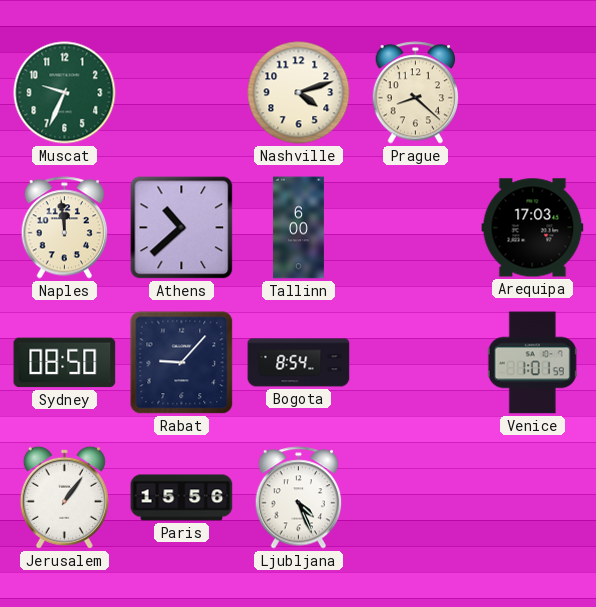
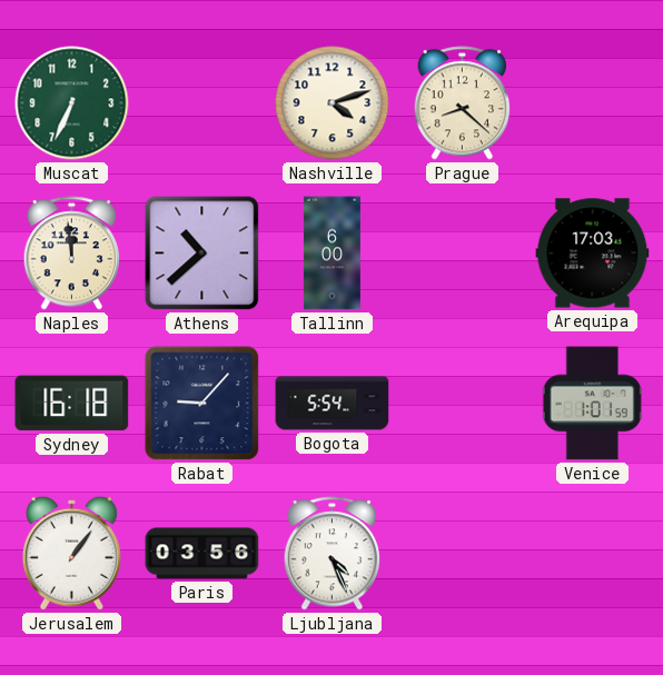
Muscat: 9:34 -> 6:34
Sydney: 08:50 -> 16:18
Bogota: 8:54 -> 5:54
Paris: 15:56 -> 03:56
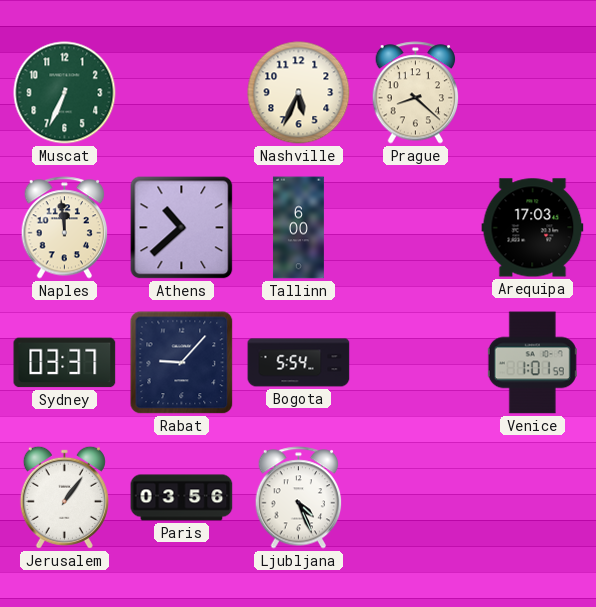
Nashville: 4:12 -> 5:34
Sydney: 16:18 -> 03:37
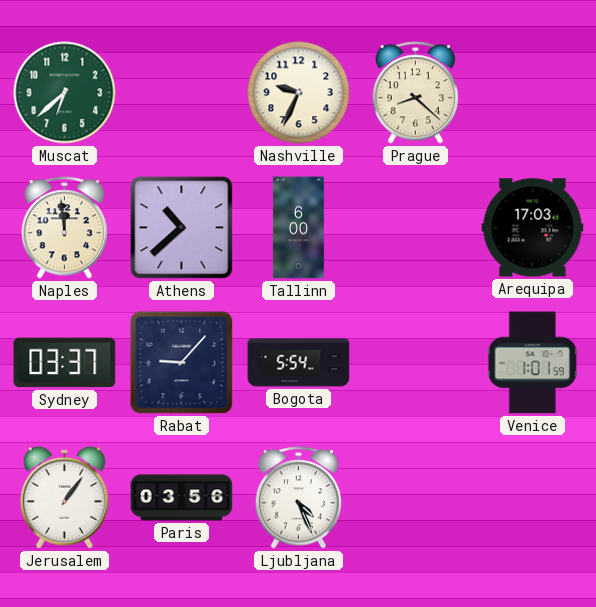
Muscat: 6:34 -> 6:38
Nashville: 5:34 -> 9:34
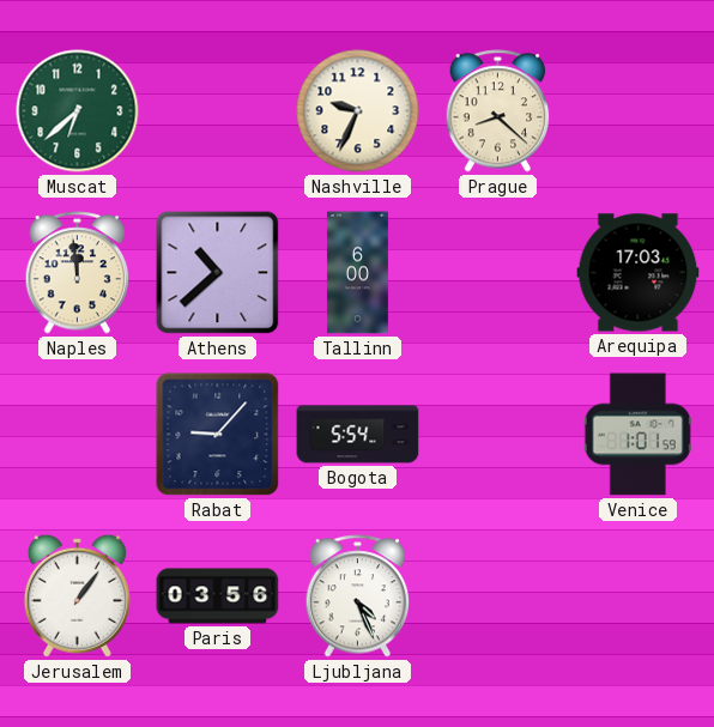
Sydney: 03:37 -> none
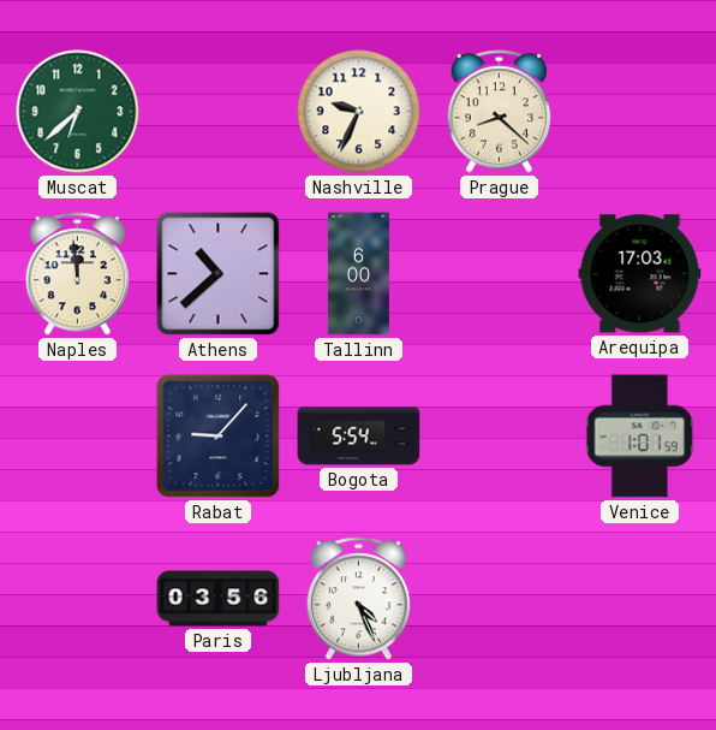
Jerusalem: 1:06 -> none
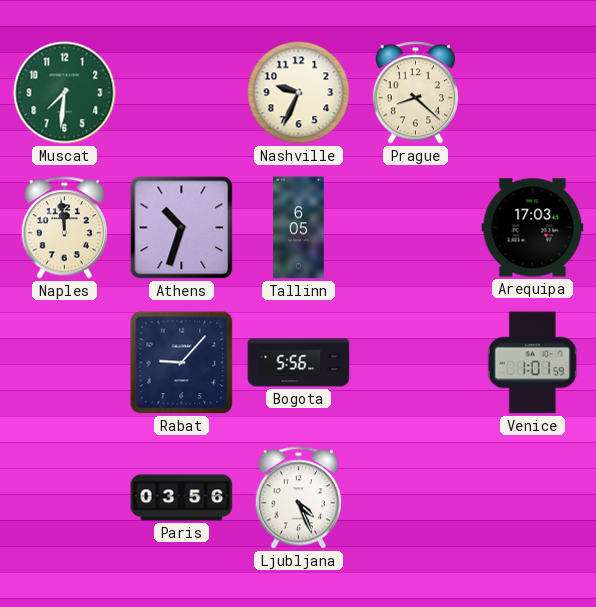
Muscat: 6:38 -> 7:31
Athens: 10:38 -> 10:33
Tallinn: 6:00 -> 6:05
Bogota: 5:54 -> 5:56
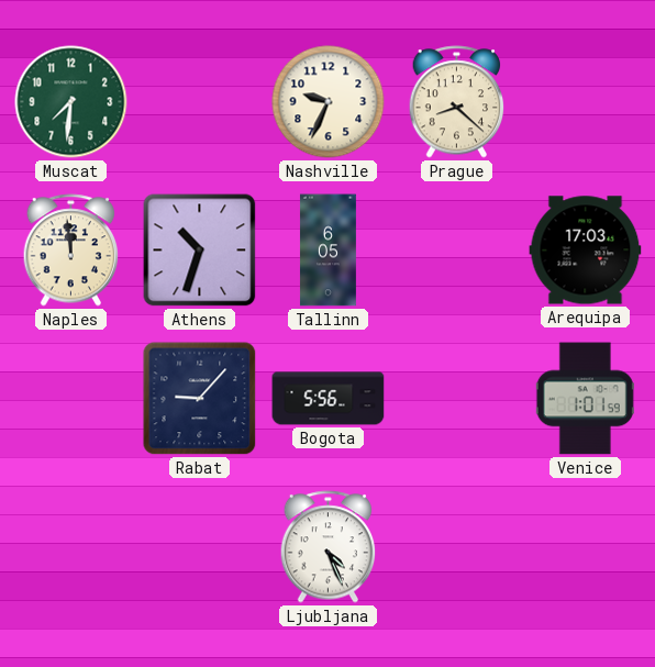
Paris: 03:56 -> none
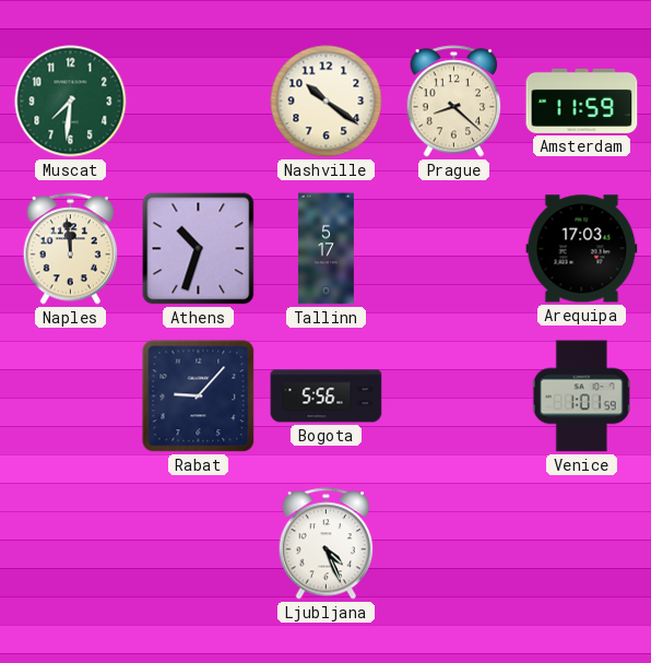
Nashville: 9:34 -> 10:21
Amsterdam: none -> 11:59
Tallinn: 6:05 -> 5:17
